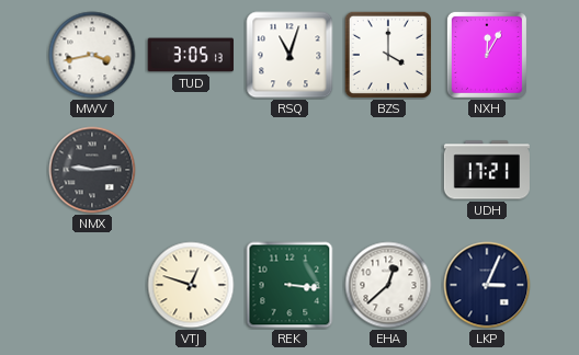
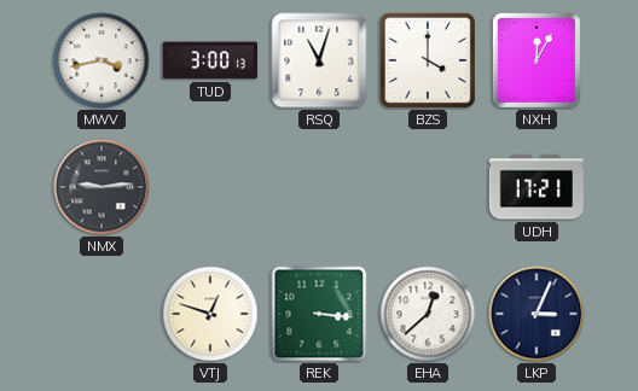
TUD: 3:05 -> 3:00
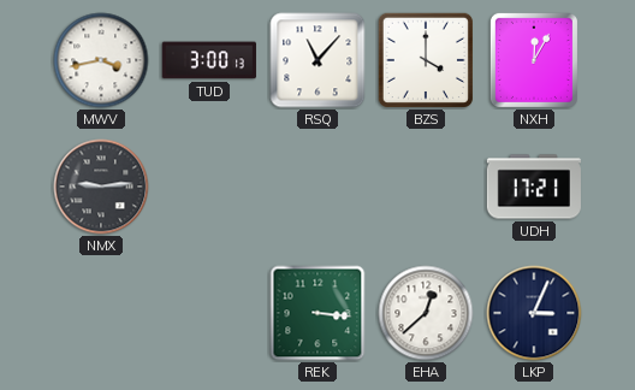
RSQ: 11:03 -> 11:07
VTJ: 12:48 -> none
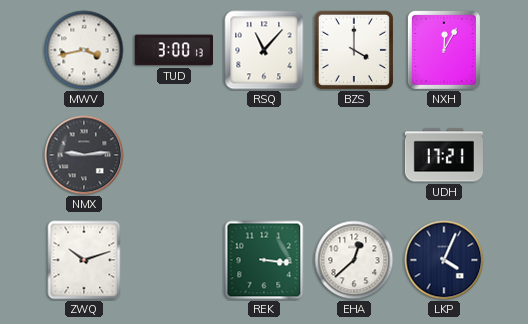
ZWQ: none -> 10:12
LKP: 3:04 -> 4:04
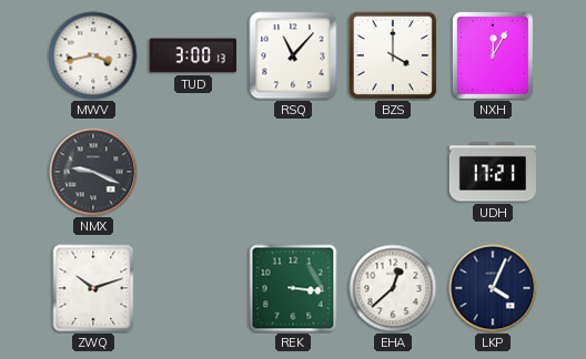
NMX: 9:14 -> 9:19
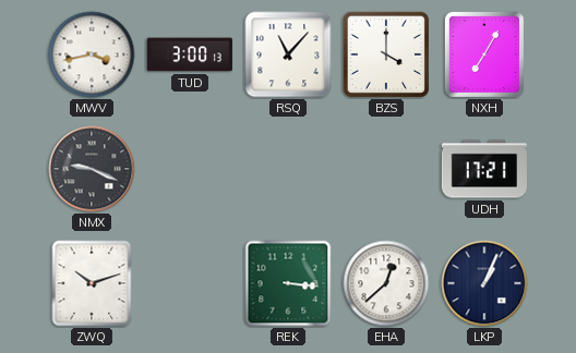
NXH: 12:05 -> 7:05
LKP: 4:04 -> 1:04
